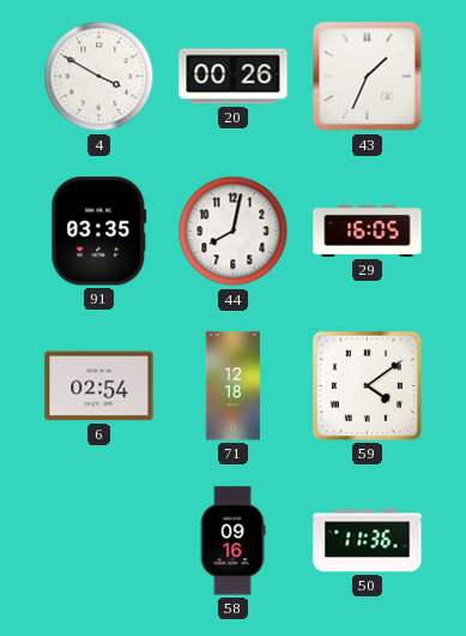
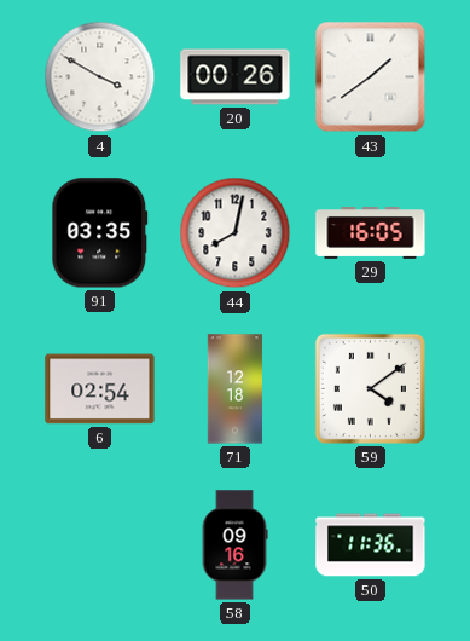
43: 1:34 -> 1:39
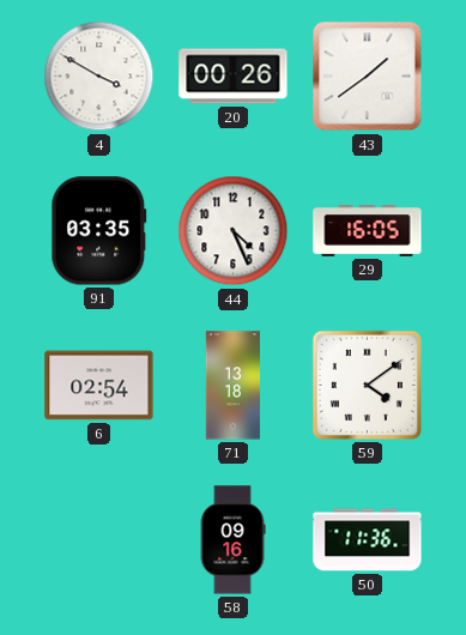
44: 8:02 -> 4:26
71: 12:18 -> 13:18
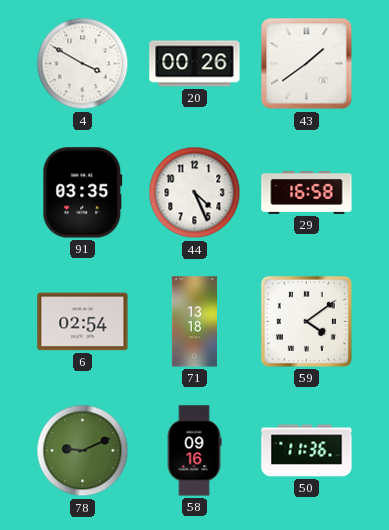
29: 16:05 -> 16:58
78: none -> 9:11
